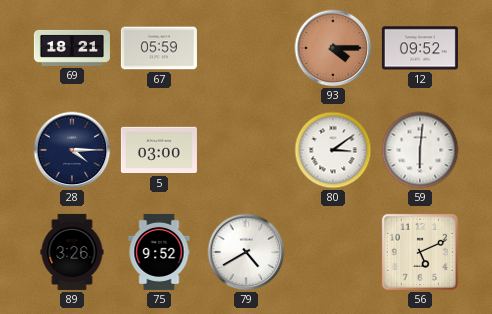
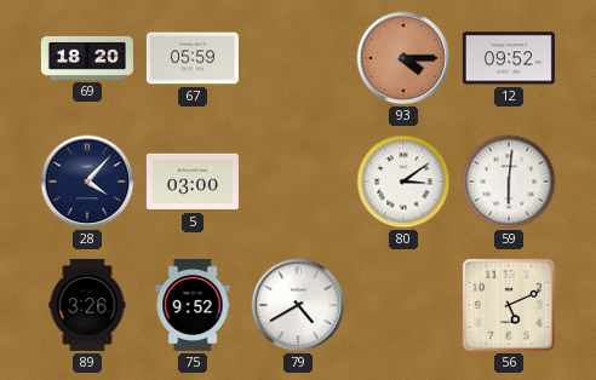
69: 18:21 -> 18:20
28: 4:15 -> 4:07
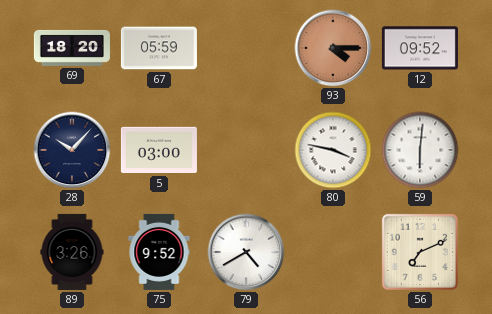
28: 4:07 -> 10:07
80: 3:09 -> 3:47
56: 5:11 -> 7:11
